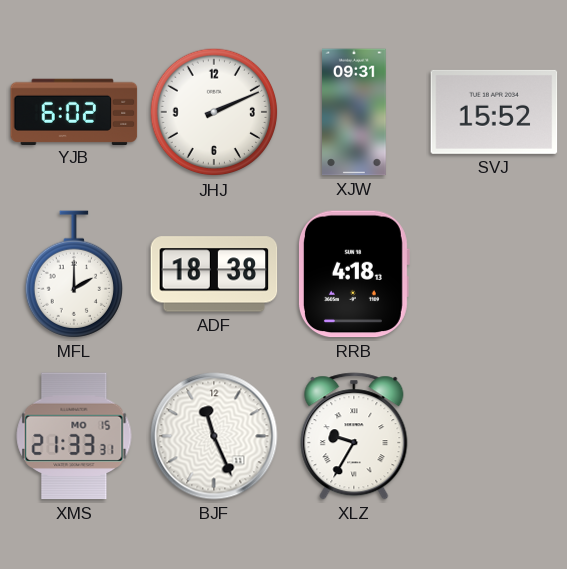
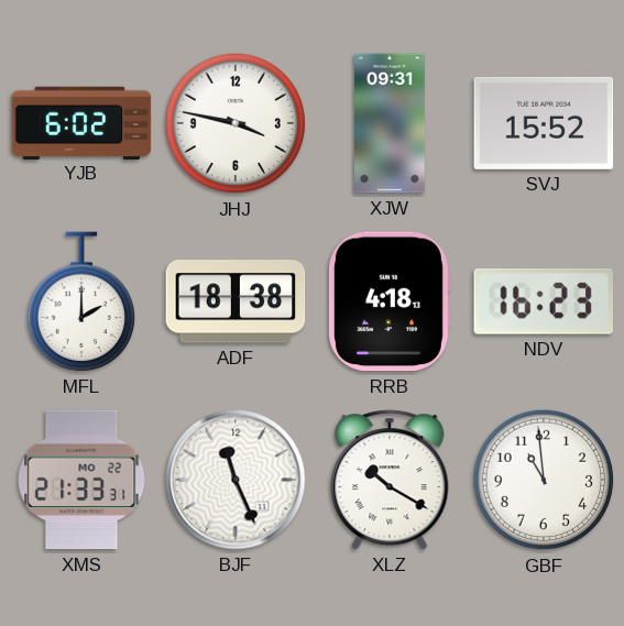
JHJ: 2:11 -> 3:47
NDV: none -> 16:23
XMS date: MO 15 -> MO 22
XLZ: 9:35 -> 10:20
GBF: none -> 10:59
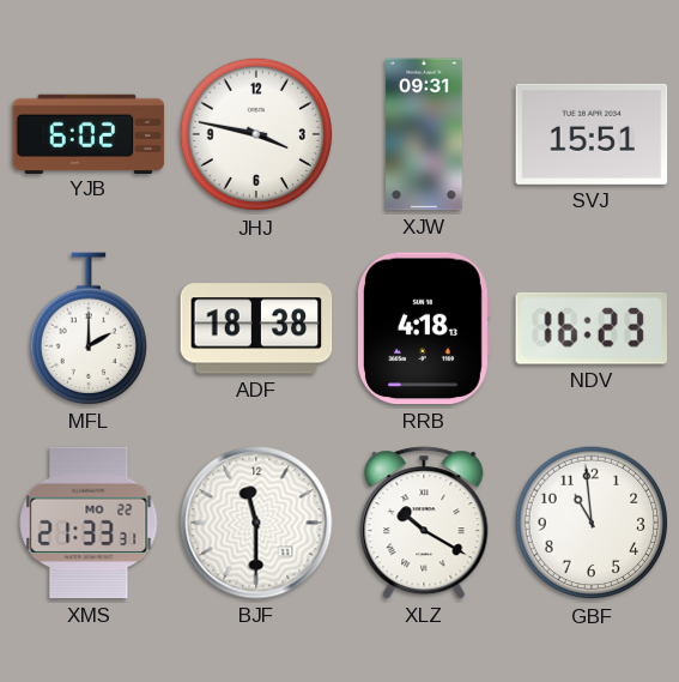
SVJ: 15:52 -> 15:51
BJF: 11:26 -> 11:30
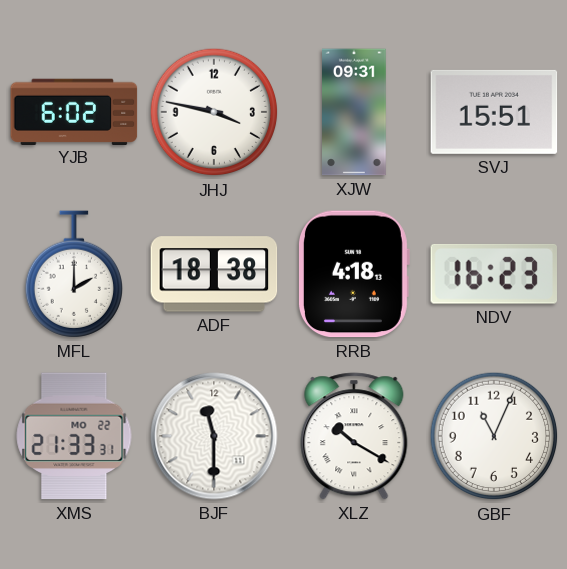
GBF: 10:59 -> 11:04
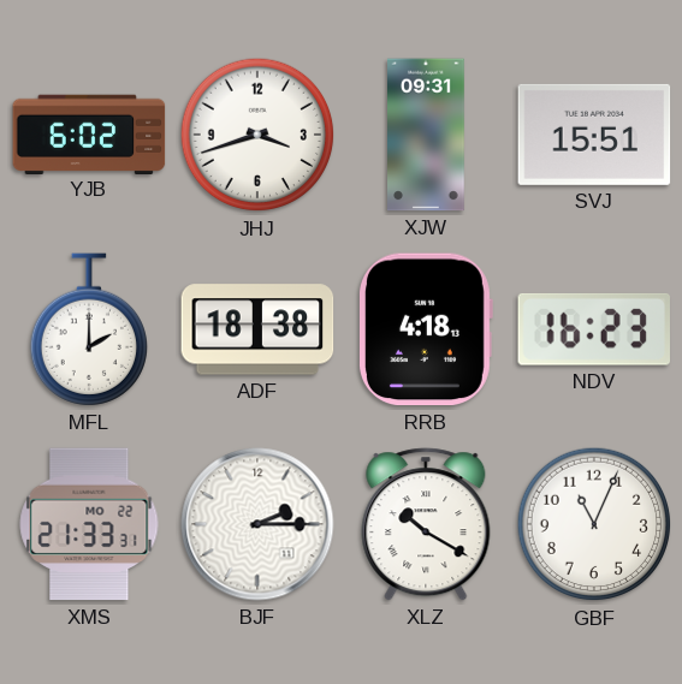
JHJ: 3:47 -> 3:42
BJF: 11:30 -> 2:15
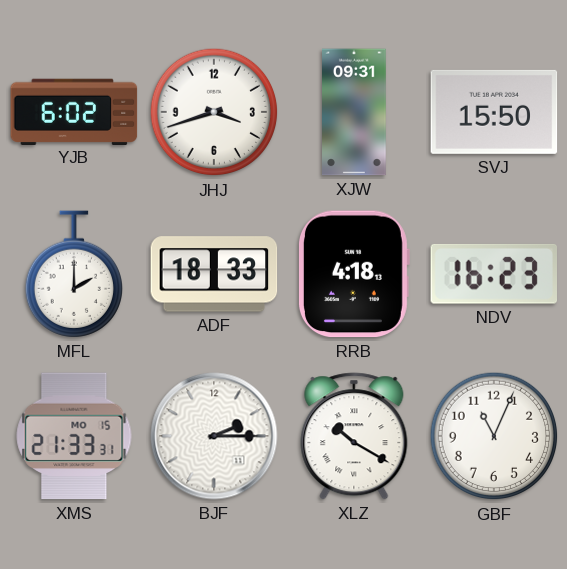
SVJ: 15:51 -> 15:50
ADF: 18:38 -> 18:33
XMS date: MO 22 -> MO 15
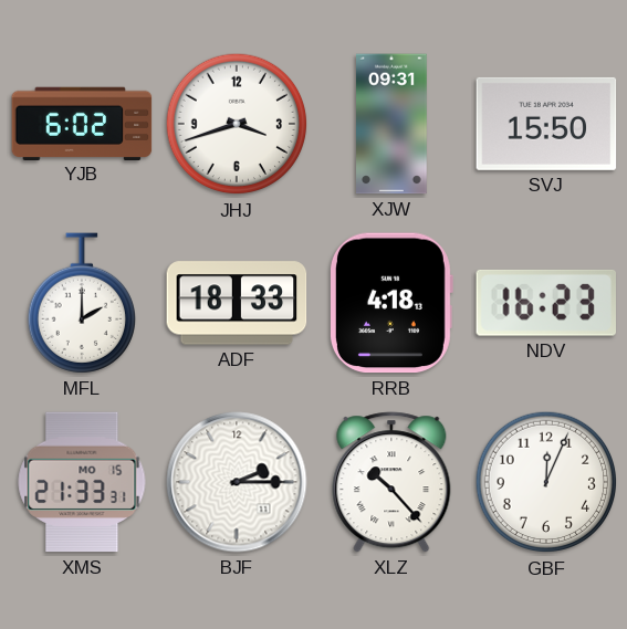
XLZ: 10:20 -> 10:23
GBF: 11:04 -> 12:04
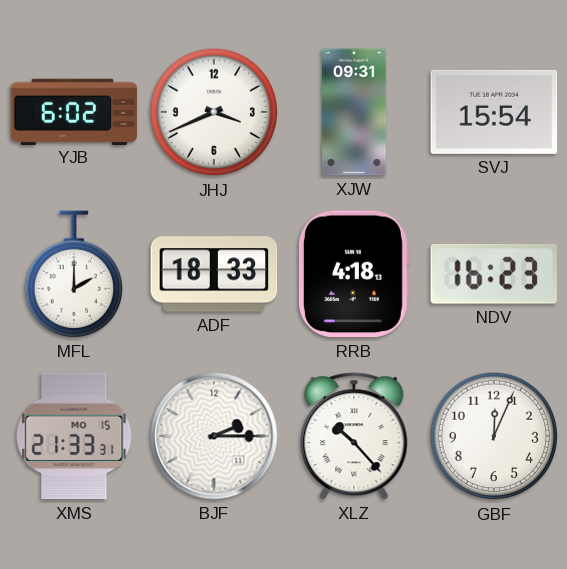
JHJ: 3:42 -> 3:41
SVJ: 15:50 -> 15:54
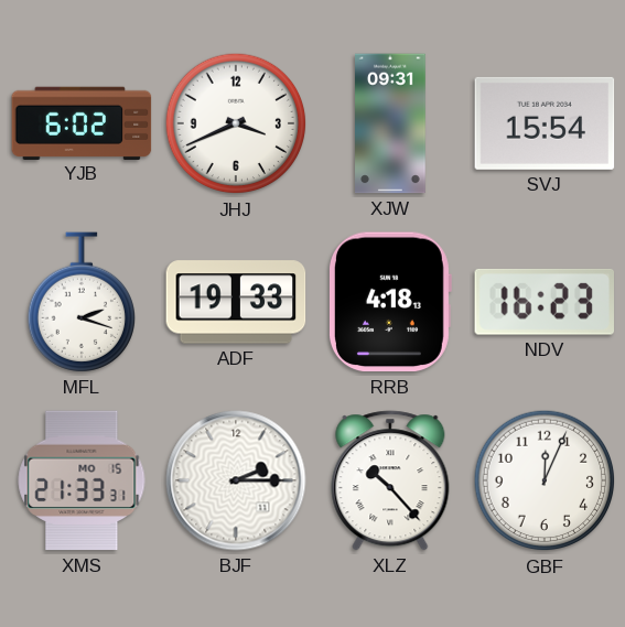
MFL: 2:00 -> 2:18
ADF: 18:33 -> 19:33
